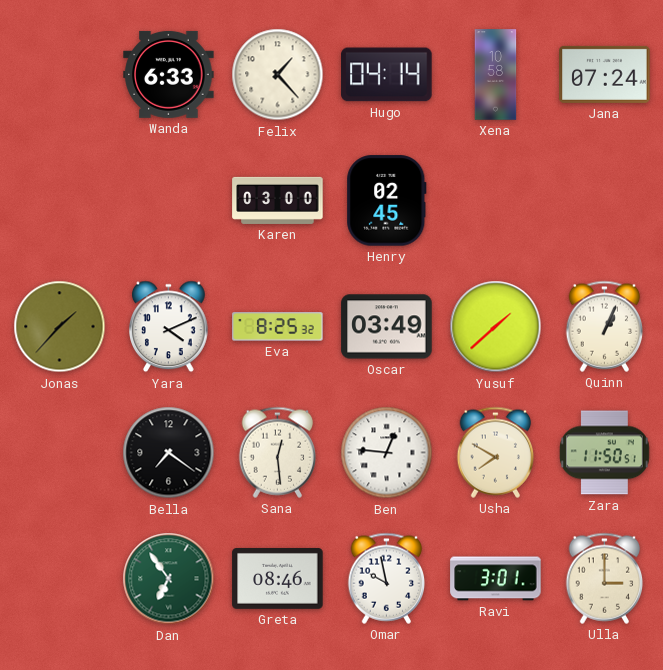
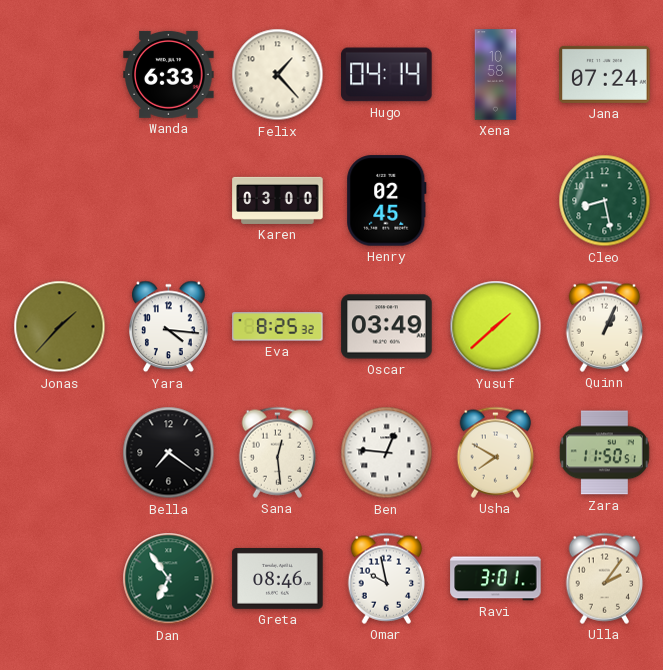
Cleo: none -> 8:28
Yara: 4:11 -> 4:16
Ulla: 3:00 -> 2:06
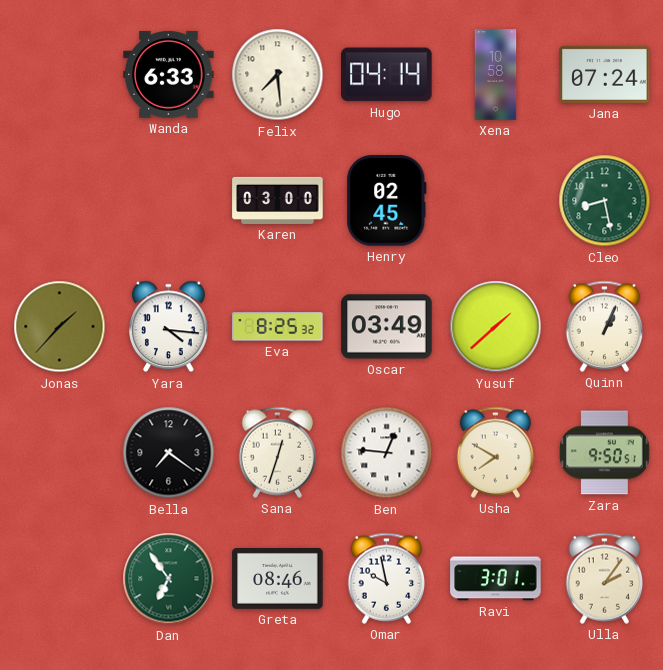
Felix: 1:23 -> 7:29
Sana: 12:29 -> 12:33
Zara: 11:50 -> 9:50
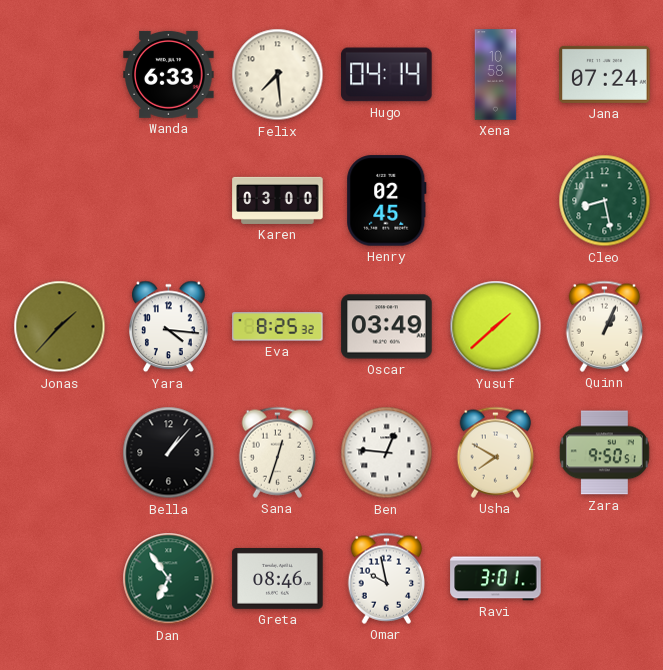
Bella: 7:21 -> 1:07
Ulla: 2:06 -> none
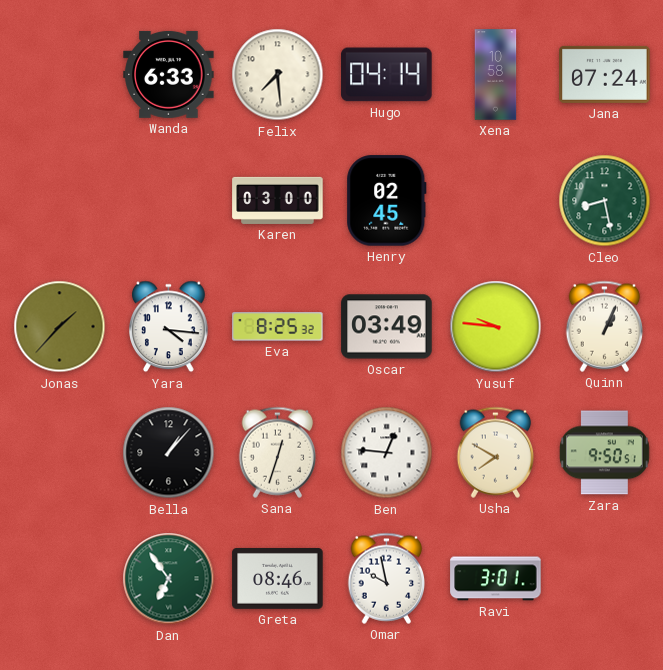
Yusuf: 1:38 -> 9:46
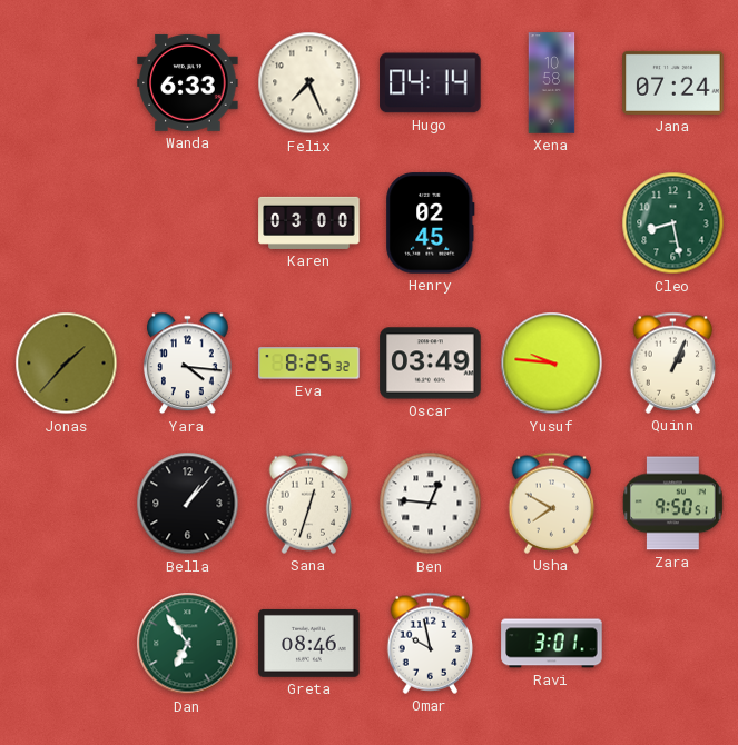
Felix: 7:29 -> 7:26
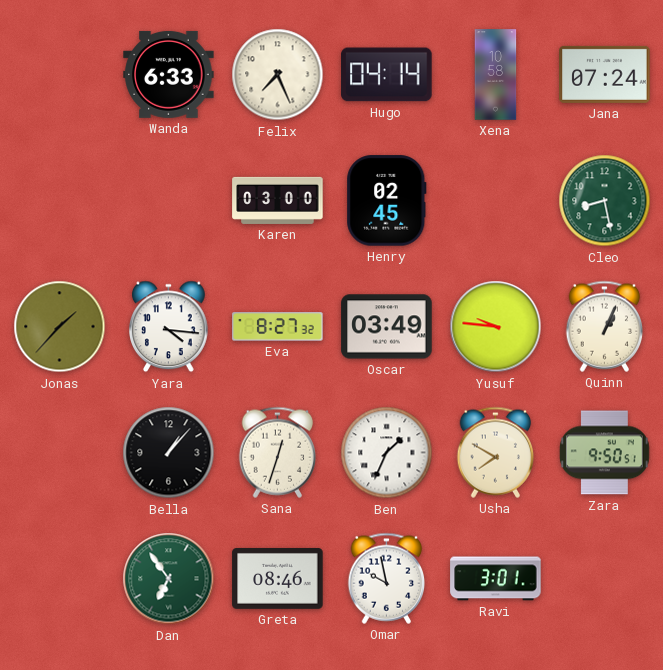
Eva: 8:25 -> 8:27
Ben: 12:46 -> 1:34
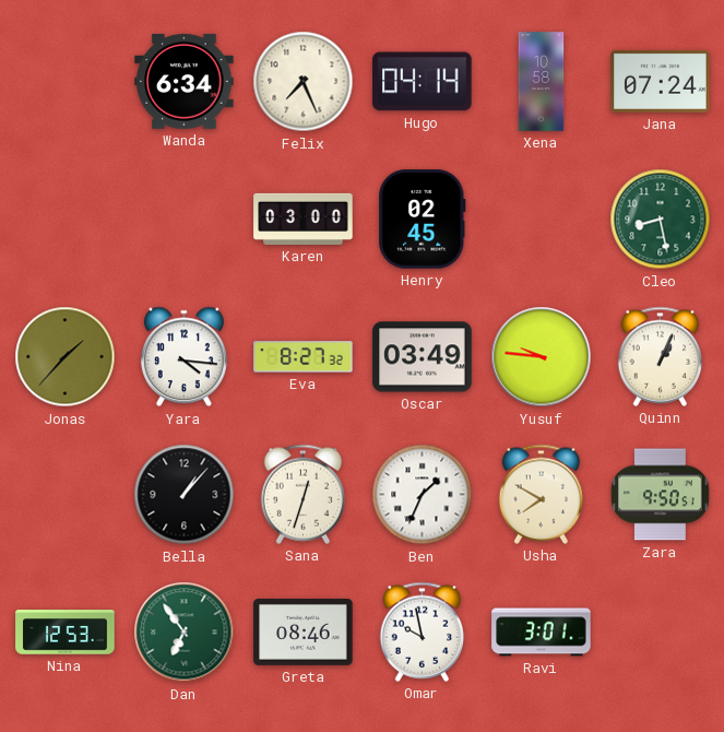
Wanda: 6:33 -> 6:34
Nina: none -> 12:53
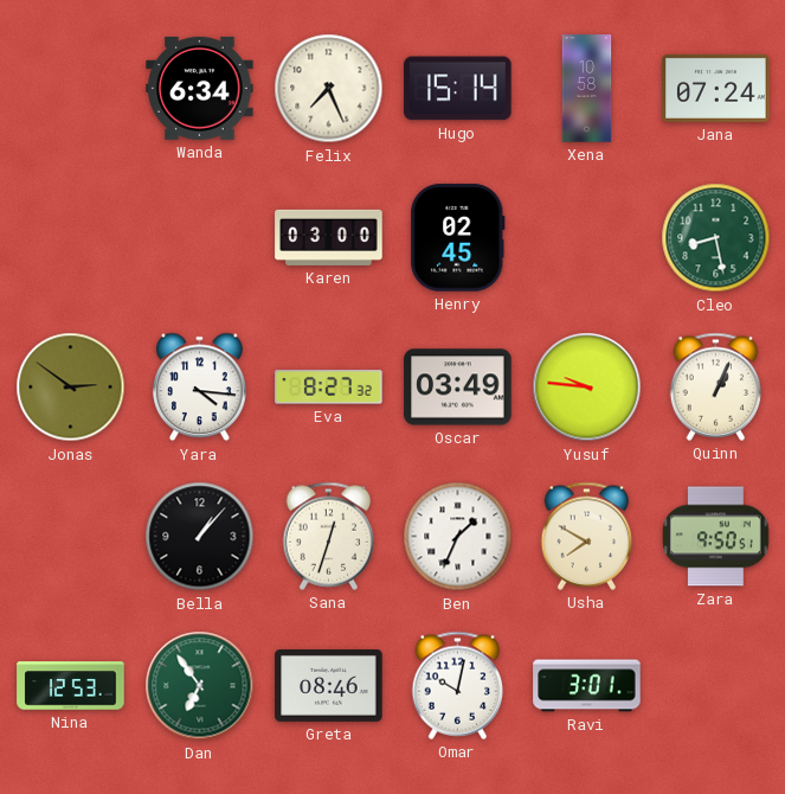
Hugo: 04:14 -> 15:14
Jonas: 1:37 -> 2:51
Omar: 9:58 -> 10:02
